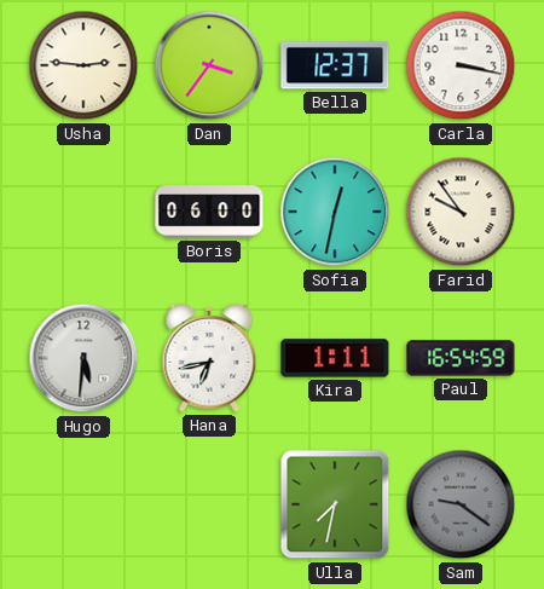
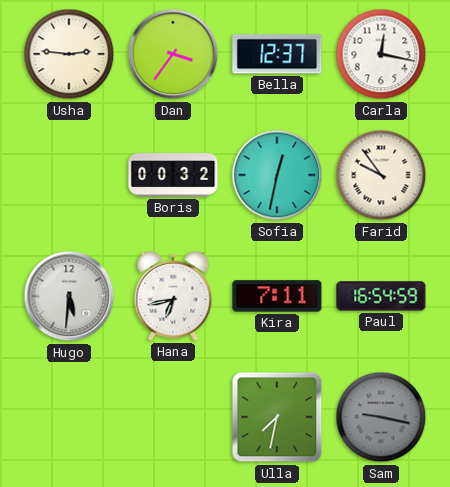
Carla: 3:17 -> 12:17
Boris: 06:00 -> 00:32
Kira: 1:11 -> 7:11
Sam: 9:21 -> 9:17
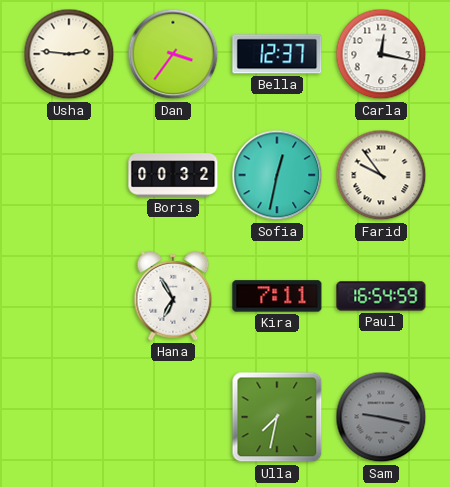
Hugo: 5:31 -> none
Hana: 6:43 -> 6:55
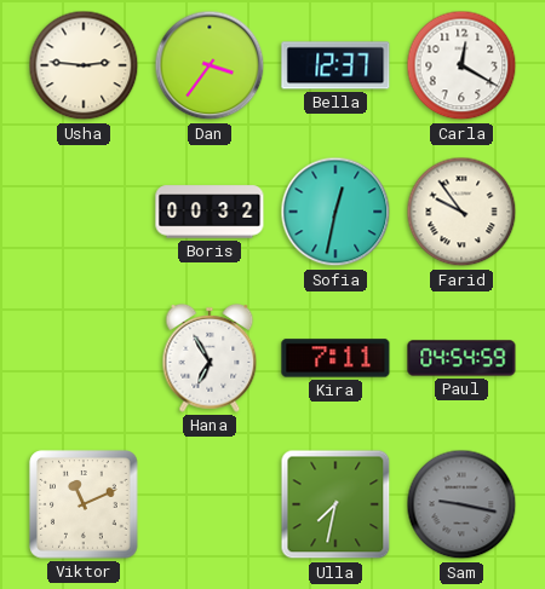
Carla: 12:17 -> 12:20
Paul: 16:54 -> 04:54
Viktor: none -> 11:11
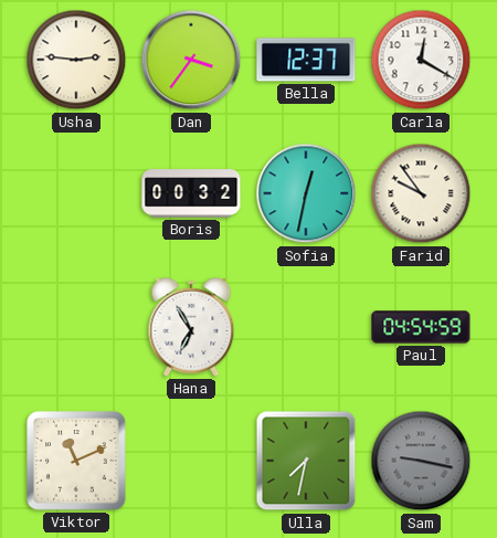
Kira: 7:11 -> none
